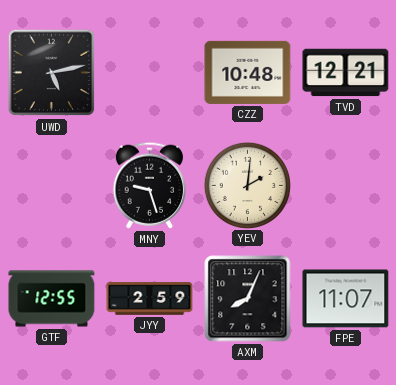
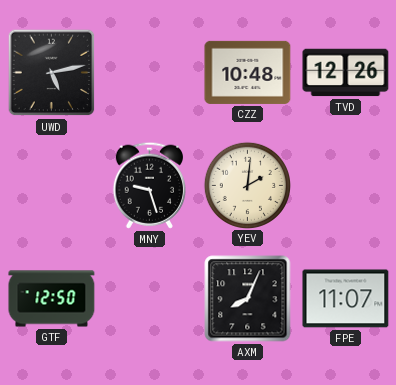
TVD: 12:21 -> 12:26
GTF: 12:55 -> 12:50
JYY: 2:59 -> none
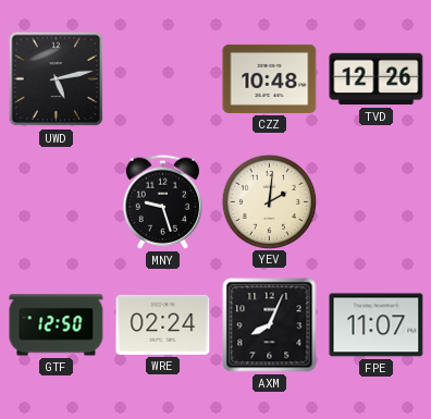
WRE: none -> 02:24
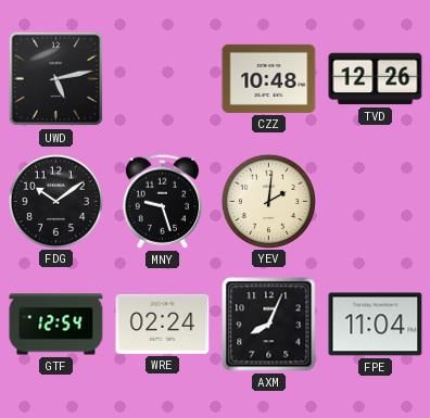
FDG: none -> 10:09
GTF: 12:50 -> 12:54
FPE: 11:07 -> 11:04
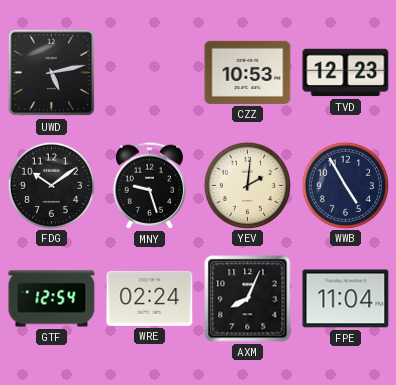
CZZ: 10:48 -> 10:53
TVD: 12:26 -> 12:23
WWB: none -> 4:55
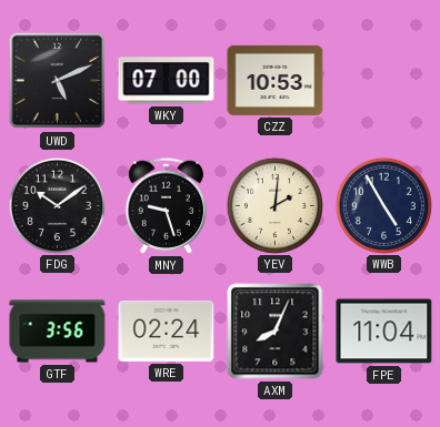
UWD: 5:13 -> 5:11
WKY: none -> 07:00
TVD: 12:23 -> none
GTF: 12:54 -> 3:56
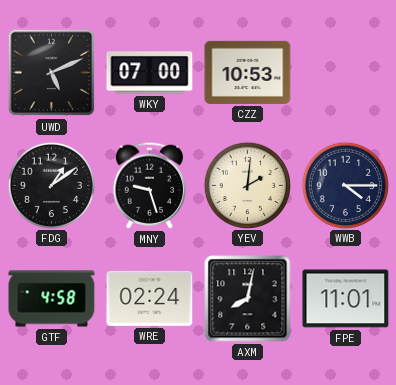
FDG: 10:09 -> 1:09
WWB: 4:55 -> 4:15
GTF: 3:56 -> 4:58
AXM: 8:04 -> 8:02
FPE: 11:04 -> 11:01
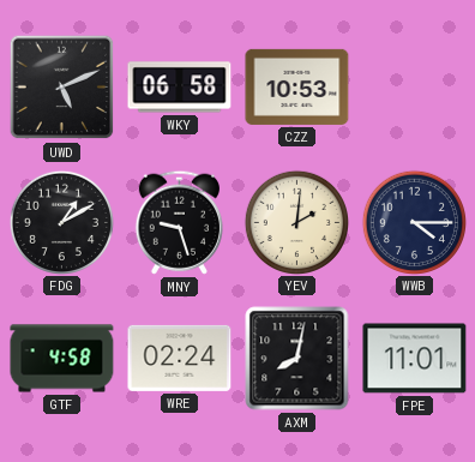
WKY: 07:00 -> 06:58
FDG: 1:09 -> 1:10
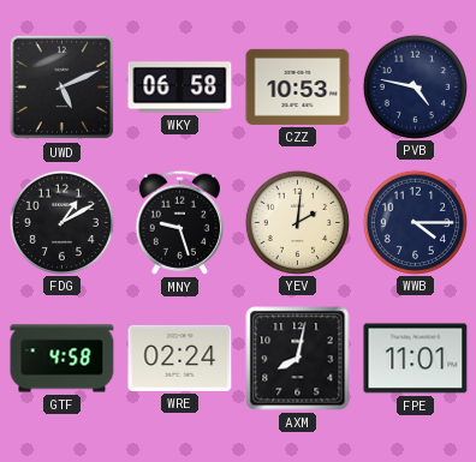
PVB: none -> 4:47
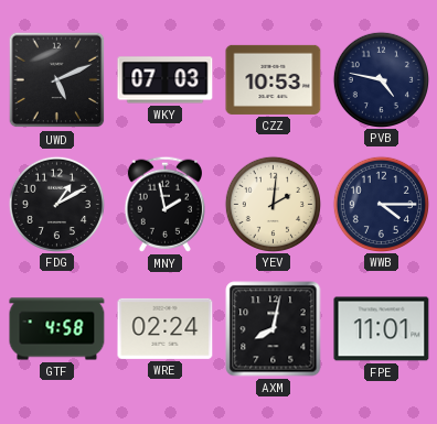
WKY: 06:58 -> 07:03
MNY: 9:27 -> 1:58
